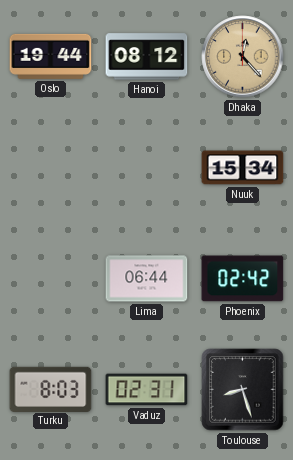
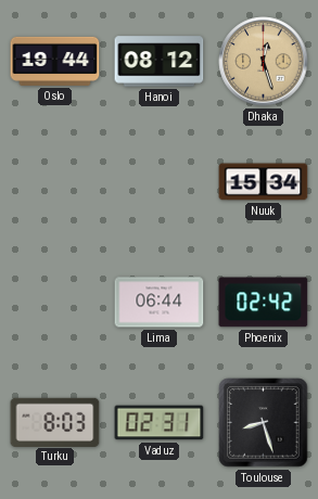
Dhaka: 12:23 -> 12:27
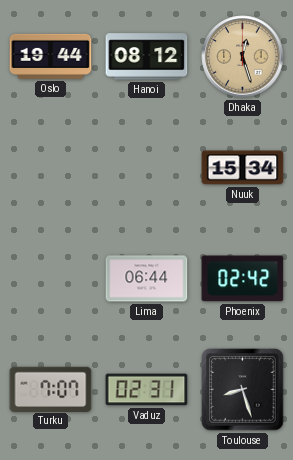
Turku: 8:03 -> 7:07
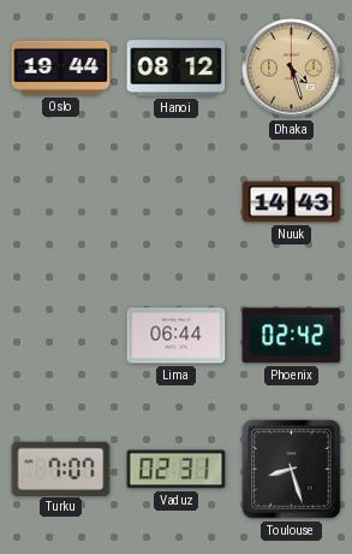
Dhaka: 12:27 -> 4:27
Nuuk: 15:34 -> 14:43
